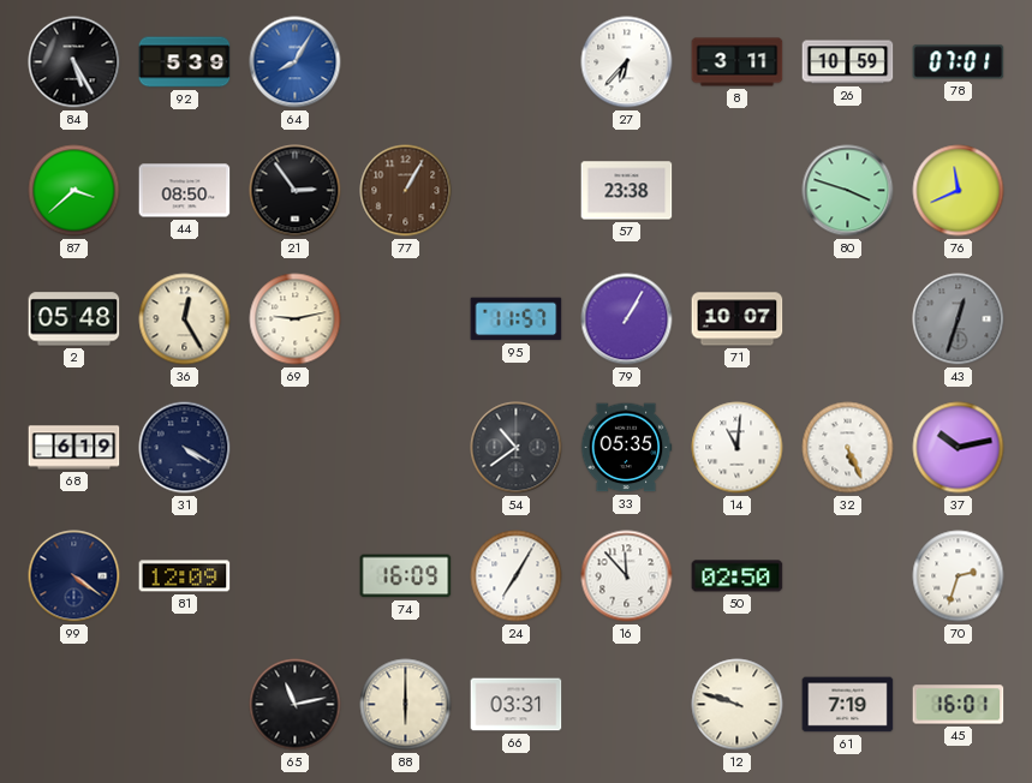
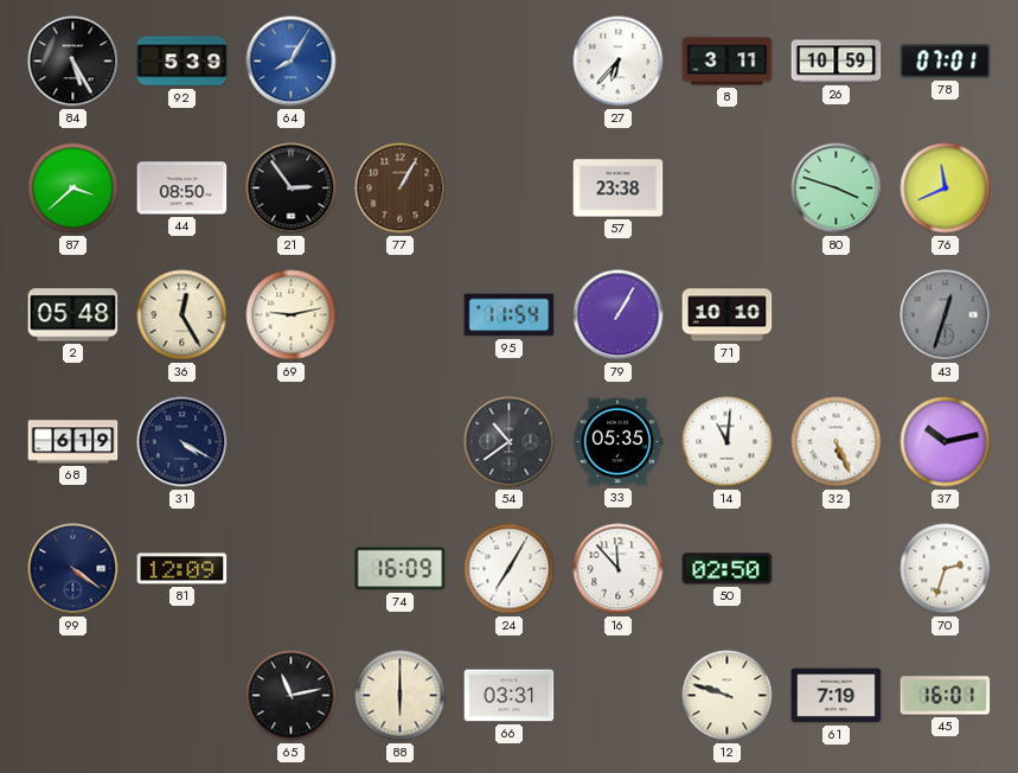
95: 11:57 -> 11:54
71: 10:07 -> 10:10
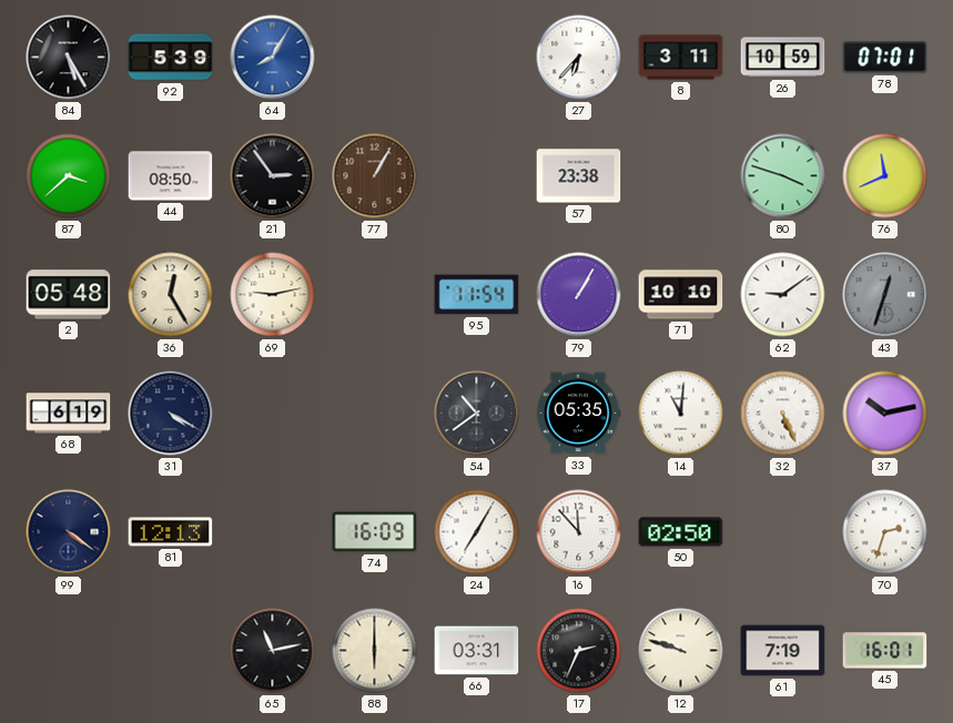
62: none -> 9:09
81: 12:09 -> 12:13
17: none -> 2:34
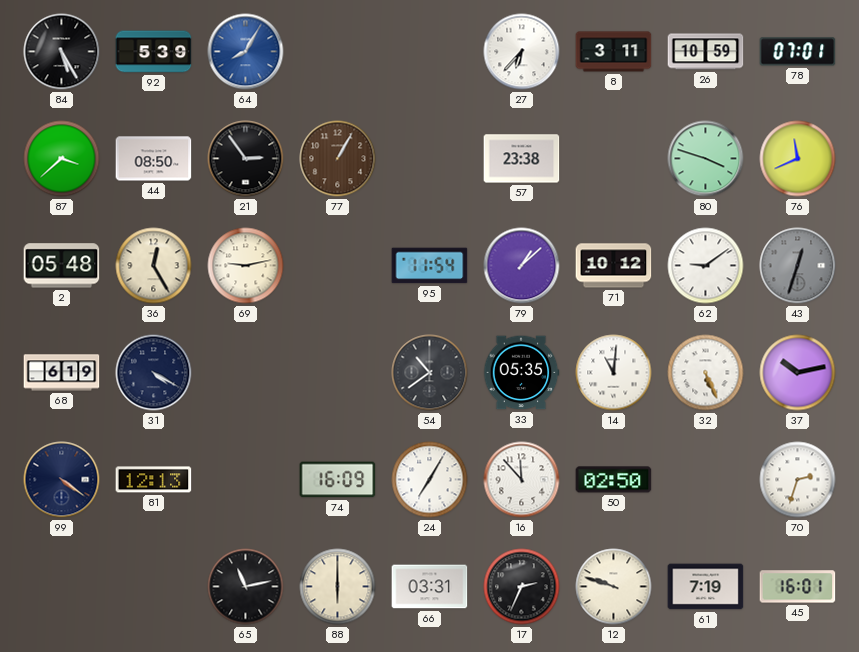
79: 1:05 -> 1:08
71: 10:10 -> 10:12
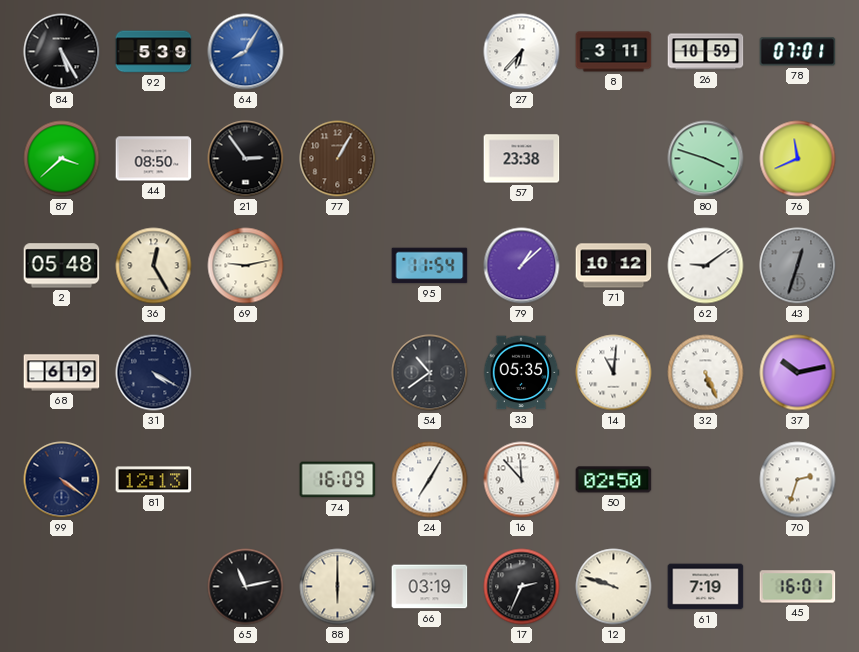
66: 03:31 -> 03:19
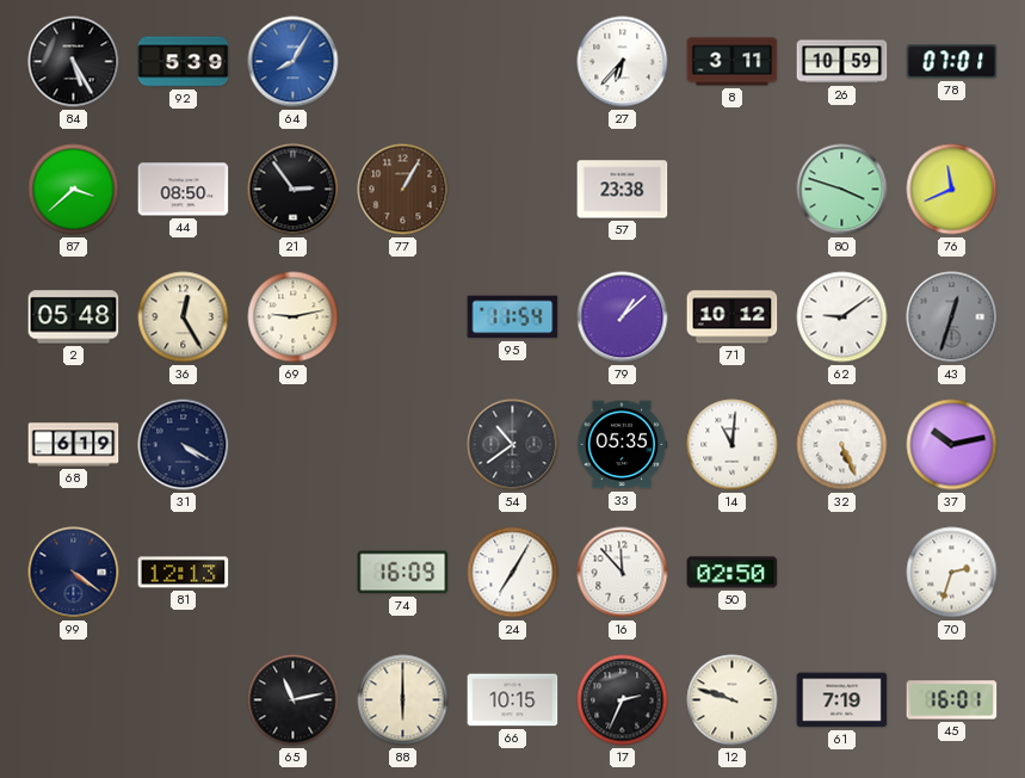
66: 03:19 -> 10:15
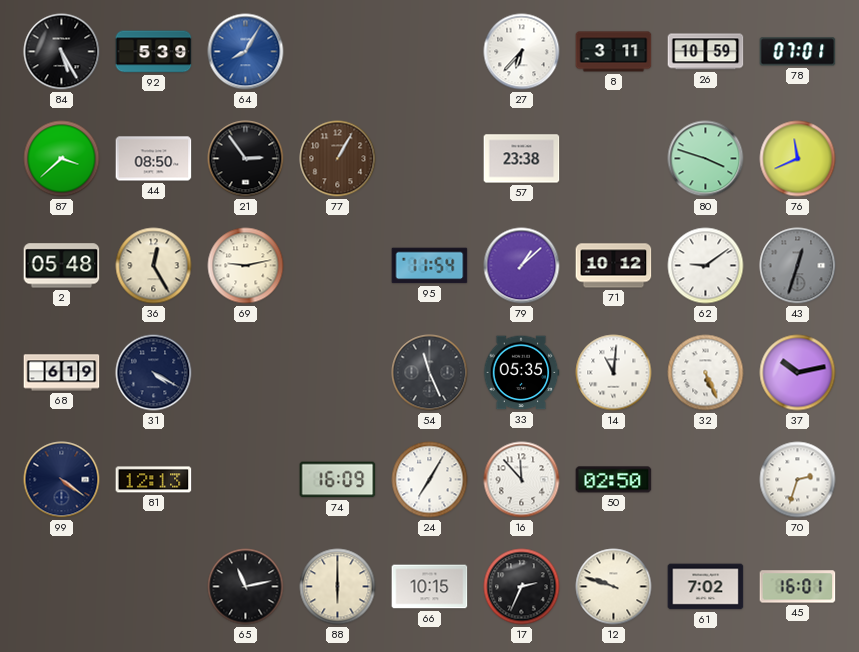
54: 10:39 -> 11:26
61: 7:19 -> 7:02
